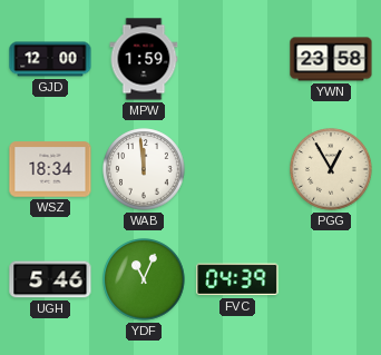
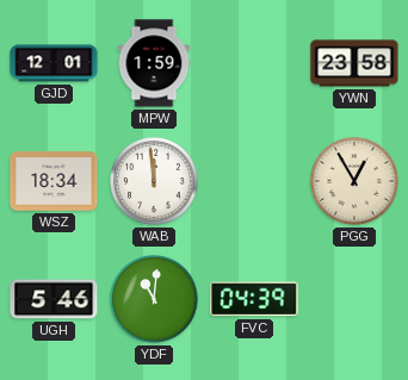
GJD: 12:00 -> 12:01
YDF: 11:04 -> 11:01
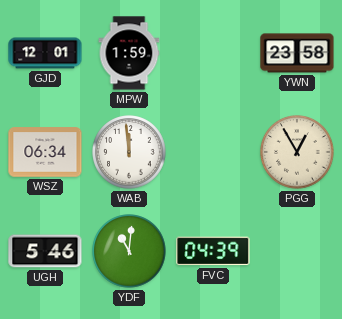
WSZ: 18:34 -> 06:34
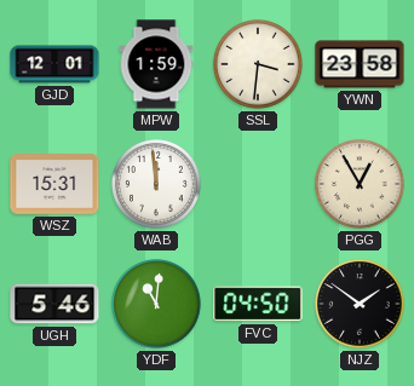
SSL: none -> 3:31
WSZ: 06:34 -> 15:31
FVC: 04:39 -> 04:50
NJZ: none -> 1:51
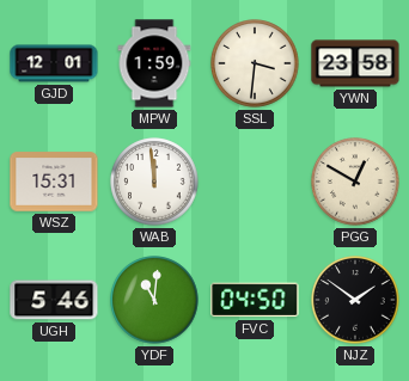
PGG: 12:55 -> 12:50
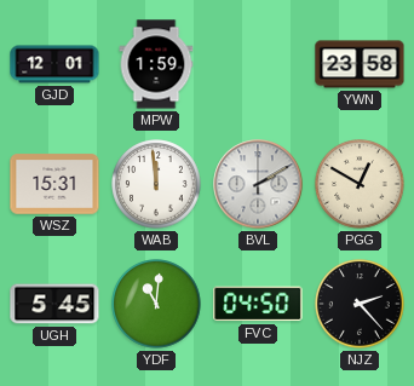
SSL: 3:31 -> none
BVL: none -> 2:10
UGH: 5:46 -> 5:45
NJZ: 1:51 -> 2:23
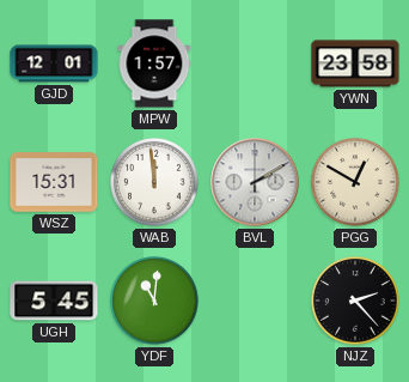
MPW: 1:59 -> 1:57
FVC: 04:50 -> none
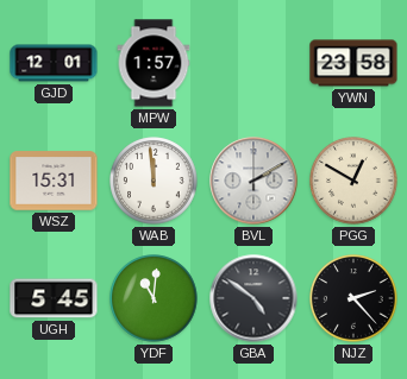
GBA: none -> 4:51
